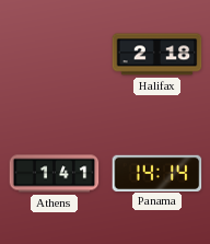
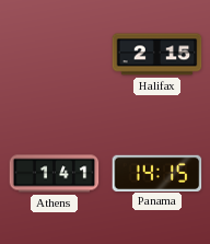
Halifax: 2:18 -> 2:15
Panama: 14:14 -> 14:15
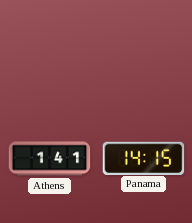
Halifax: 2:15 -> none
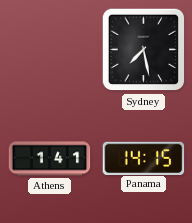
Sydney: none -> 7:28
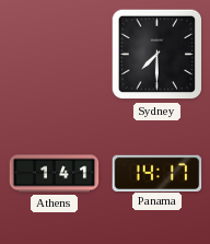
Sydney: 7:28 -> 7:30
Panama: 14:15 -> 14:17
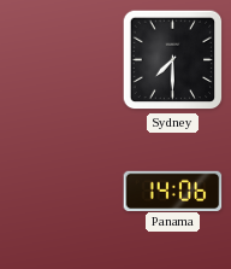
Athens: 1:41 -> none
Panama: 14:17 -> 14:06
